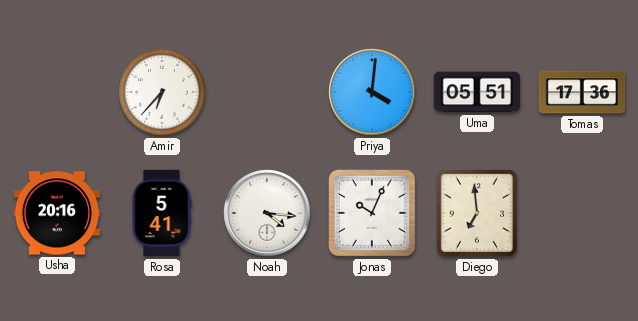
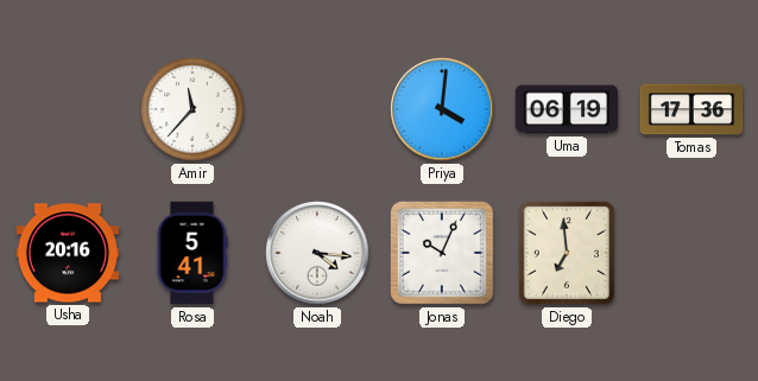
Amir: 6:37 -> 11:37
Uma: 05:51 -> 06:19
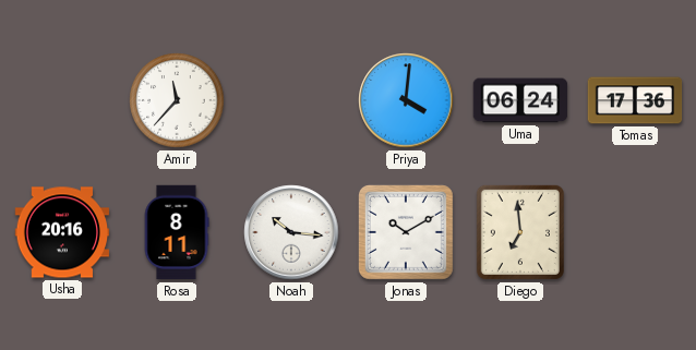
Uma: 06:19 -> 06:24
Rosa: 5:41 -> 8:11
Noah: 4:16 -> 10:16
Jonas: 10:04 -> 10:10
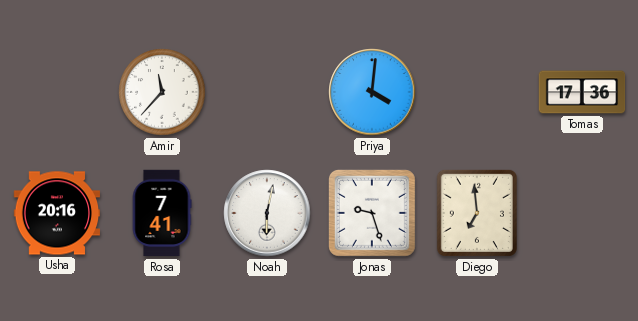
Uma: 06:24 -> none
Rosa: 8:11 -> 7:41
Noah: 10:16 -> 6:02
Jonas: 10:10 -> 9:27
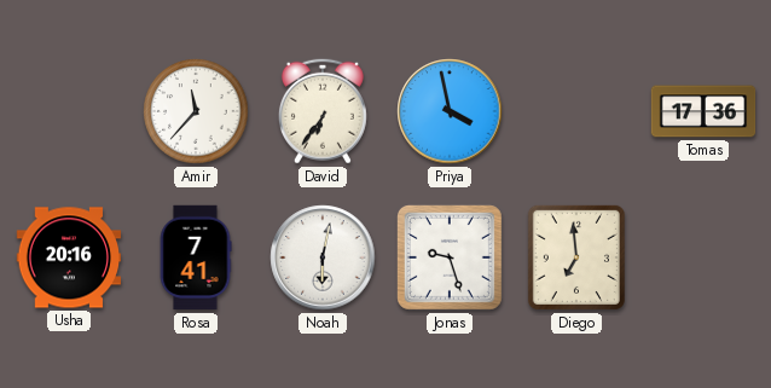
David: none -> 6:36
Priya: 4:01 -> 3:58
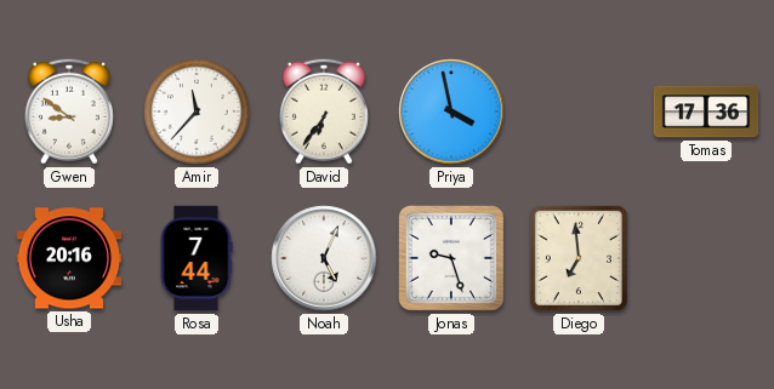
Gwen: none -> 8:51
Rosa: 7:41 -> 7:44
Noah: 6:02 -> 5:04
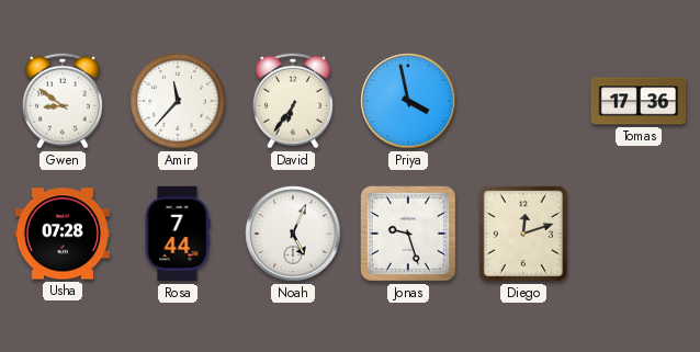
Usha: 20:16 -> 07:28
Diego: 6:59 -> 12:12
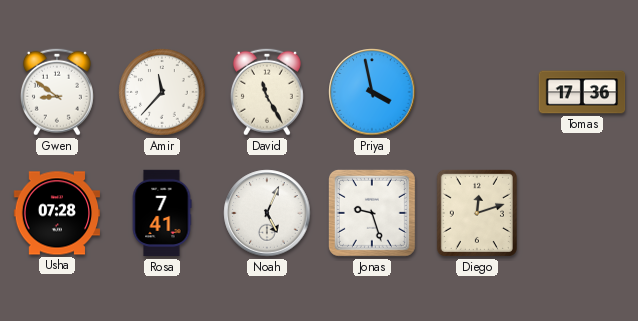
David: 6:36 -> 11:25
Rosa: 7:44 -> 7:41
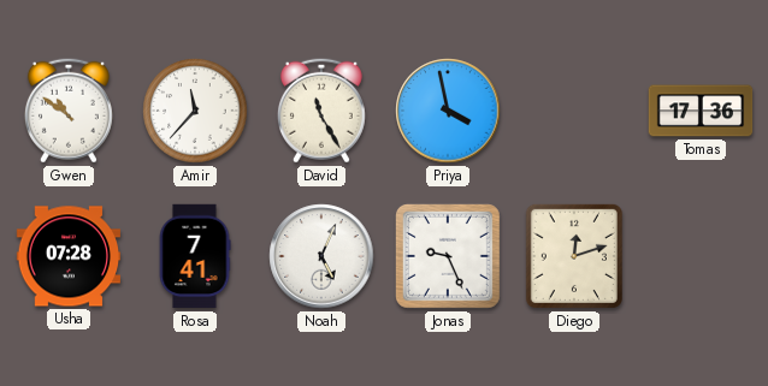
Gwen: 8:51 -> 10:51
Jonas: 9:27 -> 9:26
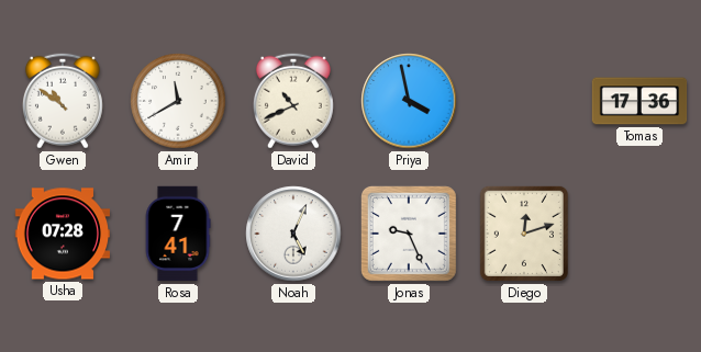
Amir: 11:37 -> 11:40
David: 11:25 -> 10:41
